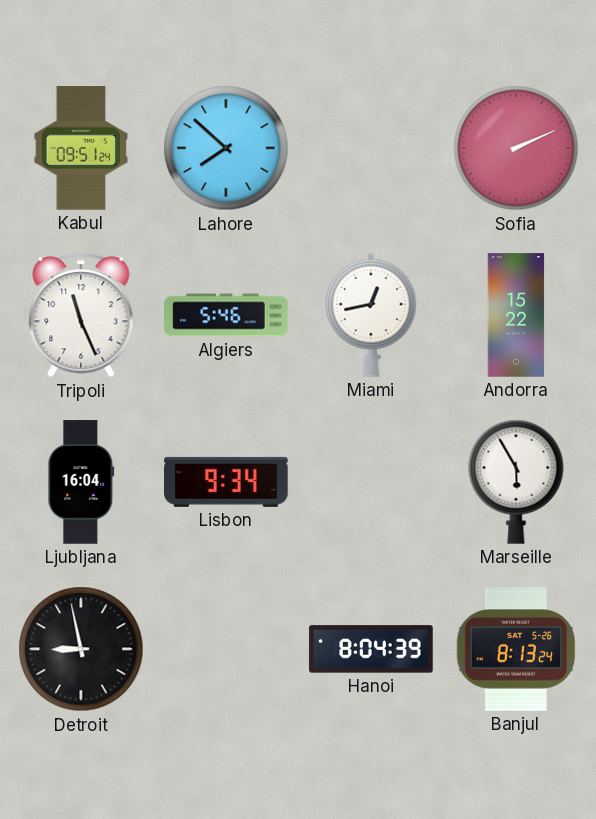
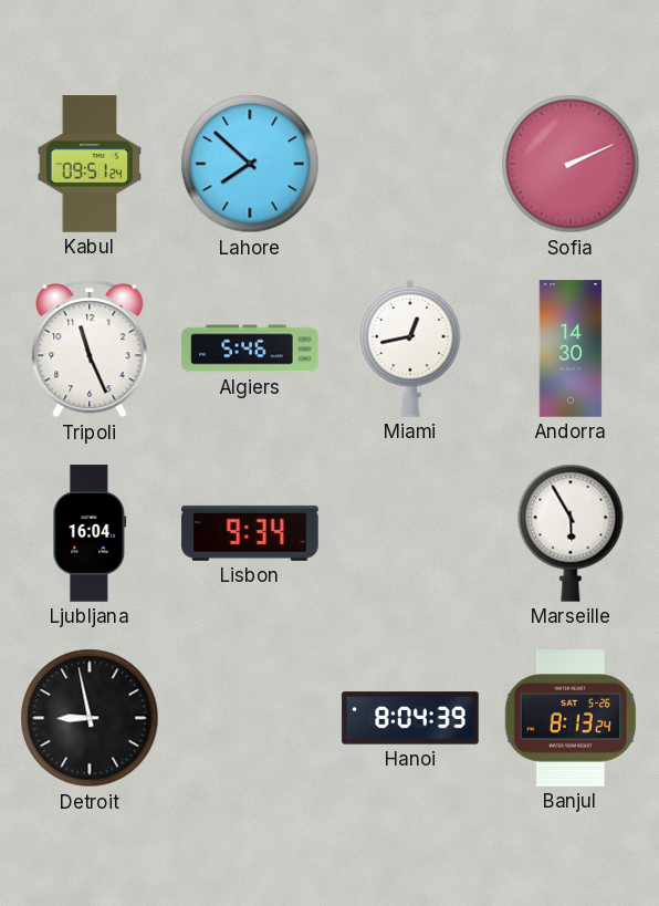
Andorra: 15:22 -> 14:30
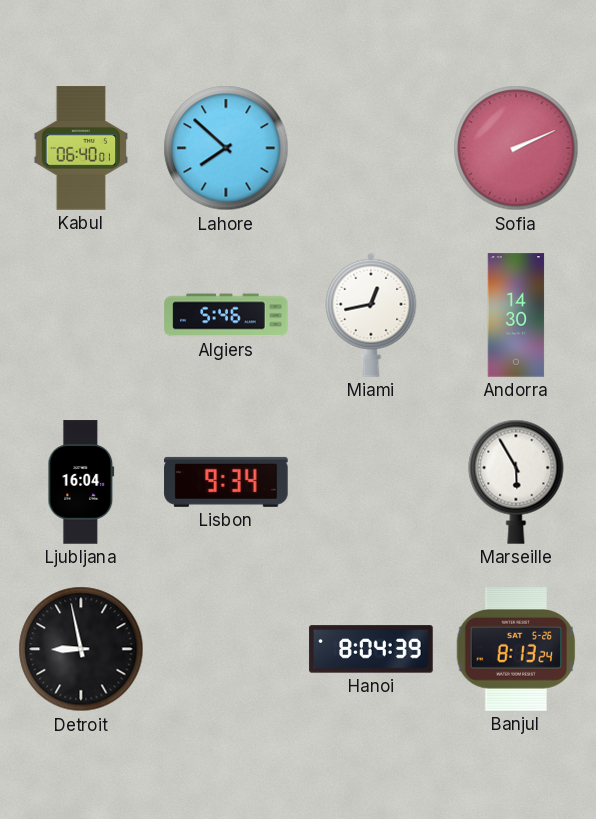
Kabul: 09:51 -> 06:40
Tripoli: 11:26 -> none
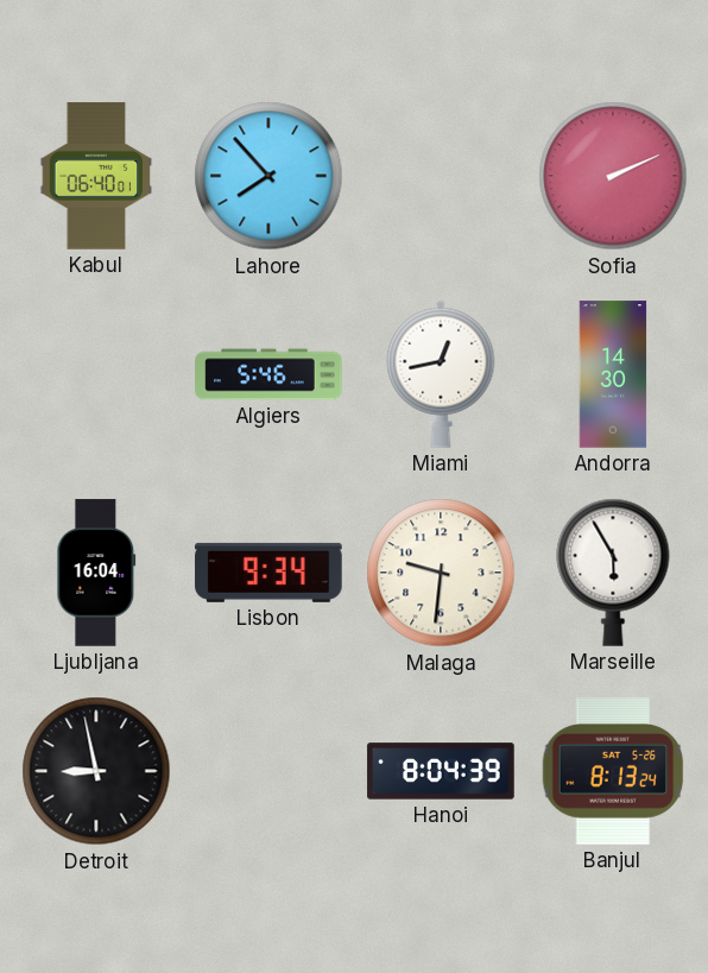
Lahore: 7:52 -> 7:53
Malaga: none -> 9:31
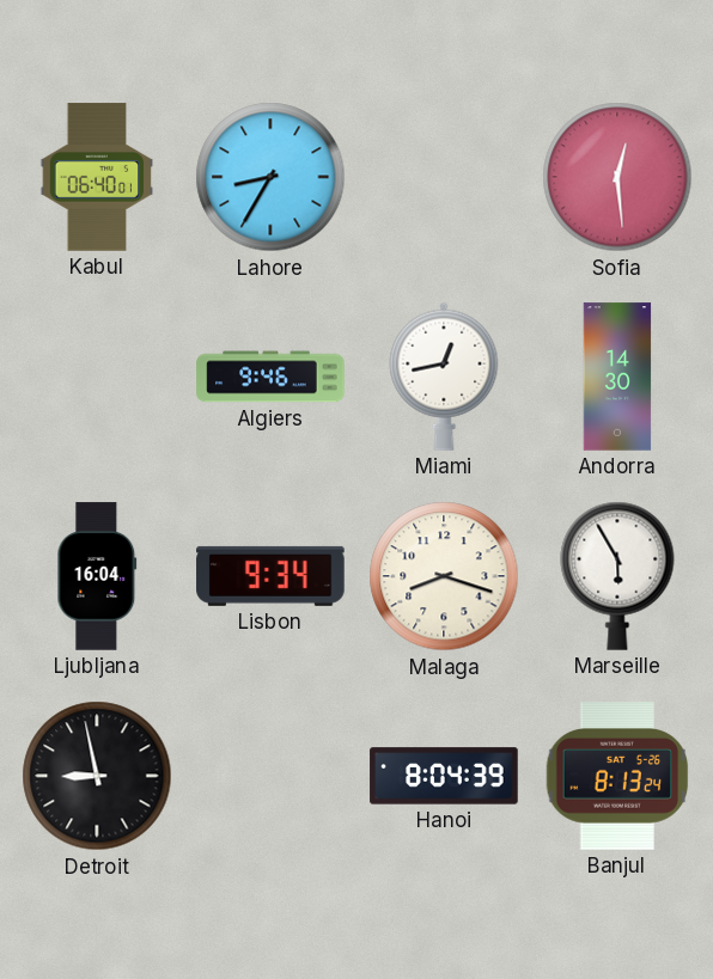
Lahore: 7:53 -> 8:35
Sofia: 2:11 -> 12:29
Algiers: 5:46 -> 9:46
Malaga: 9:31 -> 8:18
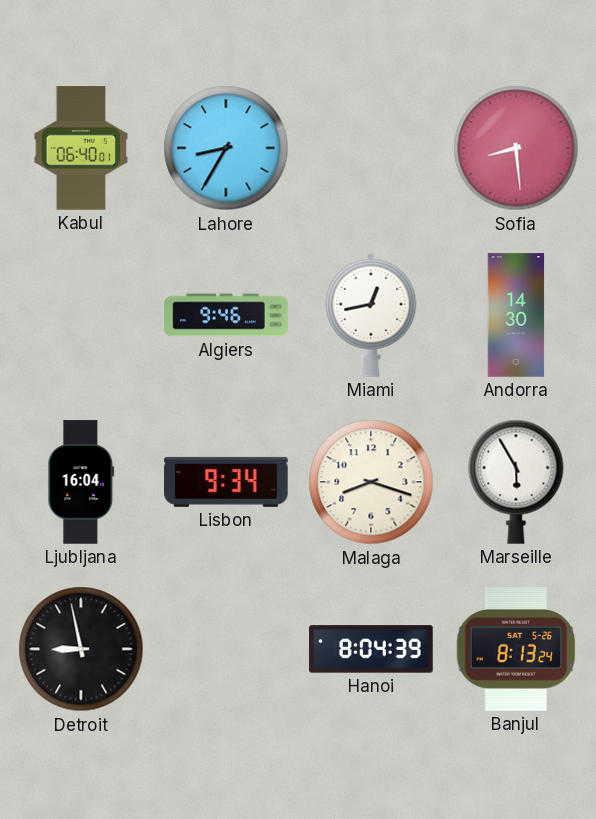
Sofia: 12:29 -> 8:29
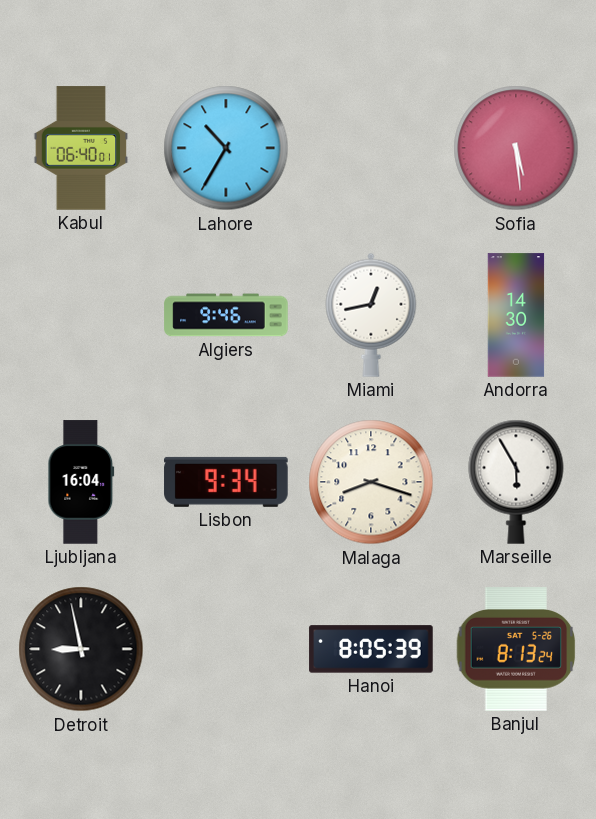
Lahore: 8:35 -> 10:35
Sofia: 8:29 -> 5:29
Hanoi: 8:04 -> 8:05
